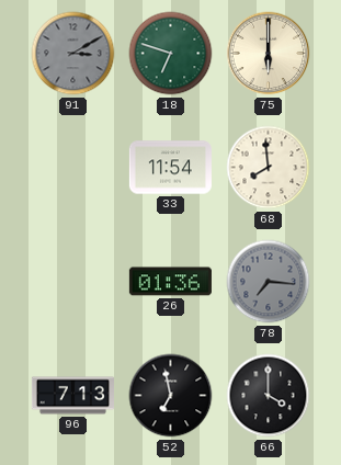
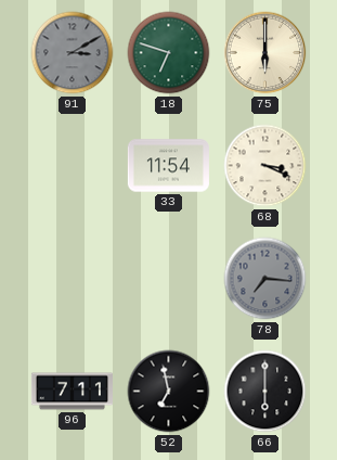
68: 7:59 -> 3:19
26: 01:36 -> none
96: 7:13 -> 7:11
66: 4:00 -> 6:00
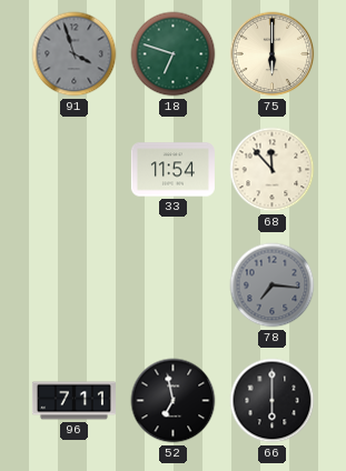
91: 3:10 -> 3:57
68: 3:19 -> 11:53
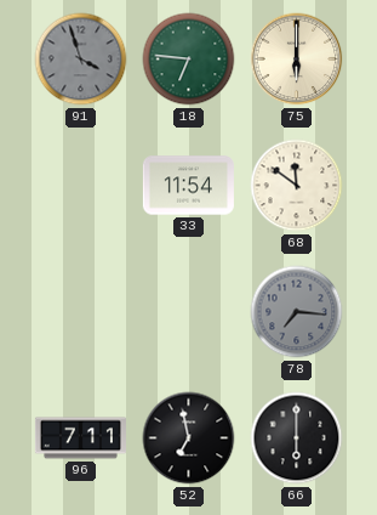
18: 6:48 -> 6:46
68: 11:53 -> 11:51
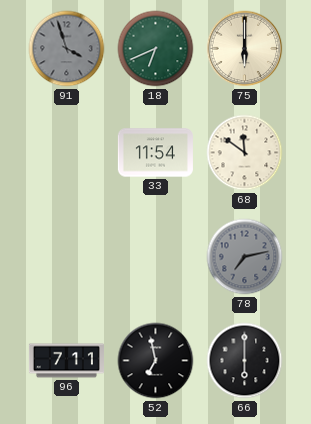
18: 6:46 -> 6:41
78: 7:16 -> 7:13
